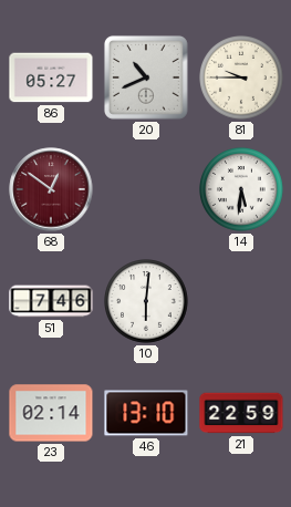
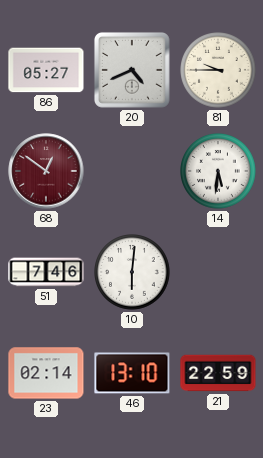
20: 10:41 -> 4:41
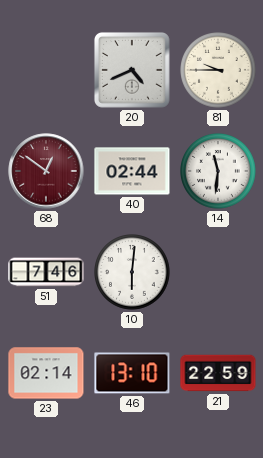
86: 05:27 -> none
40: none -> 02:44
14: 5:31 -> 11:31
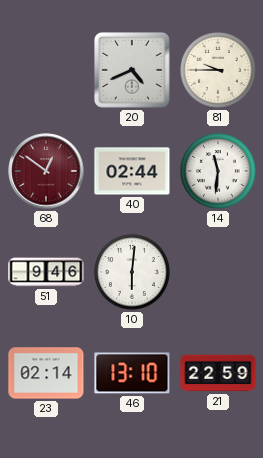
51: 7:46 -> 9:46
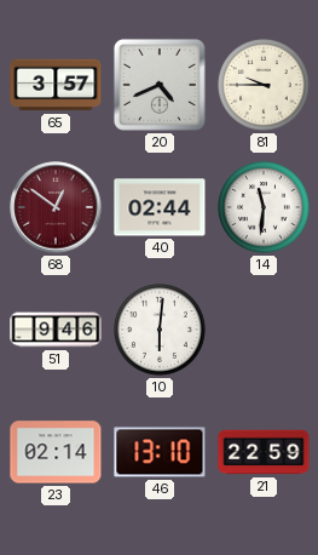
65: none -> 3:57
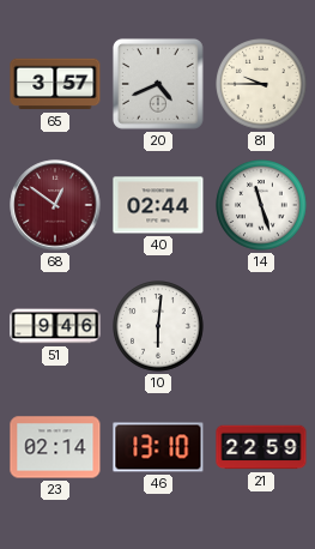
14: 11:31 -> 11:27
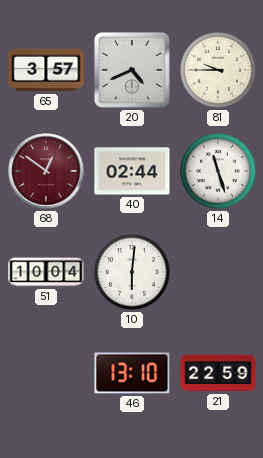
51: 9:46 -> 10:04
23: 02:14 -> none
